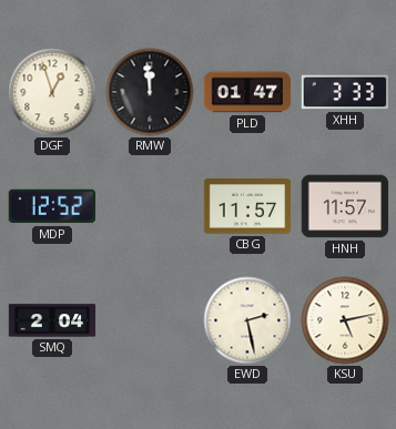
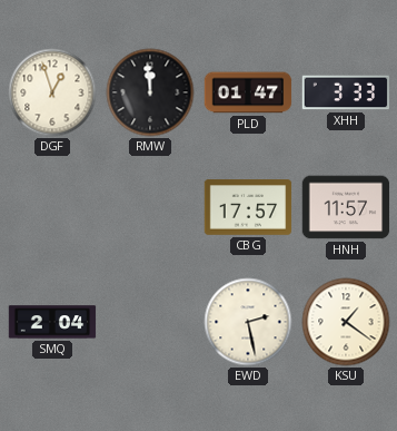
MDP: 12:52 -> none
CBG: 11:57 -> 17:57
KSU: 5:13 -> 1:21
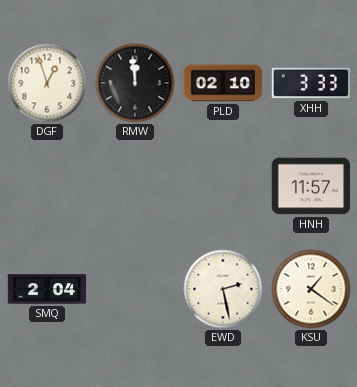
PLD: 01:47 -> 02:10
CBG: 17:57 -> none
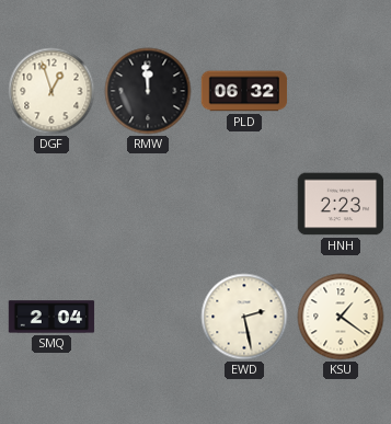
PLD: 02:10 -> 06:32
XHH: 3:33 -> none
HNH: 11:57 -> 2:23
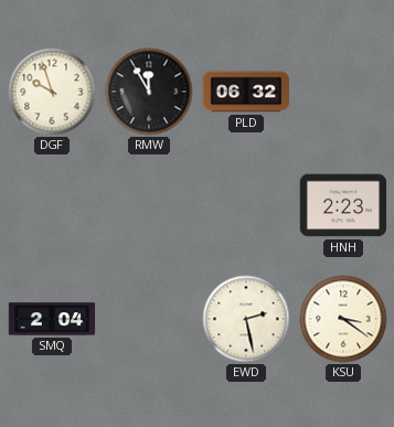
DGF: 12:57 -> 9:57
RMW: 11:59 -> 11:55
KSU: 1:21 -> 3:21
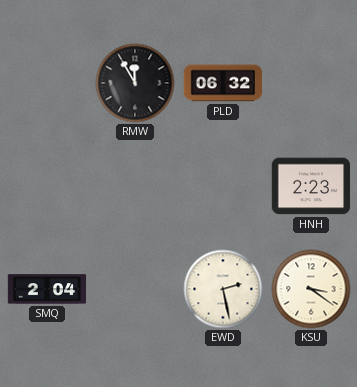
DGF: 9:57 -> none
